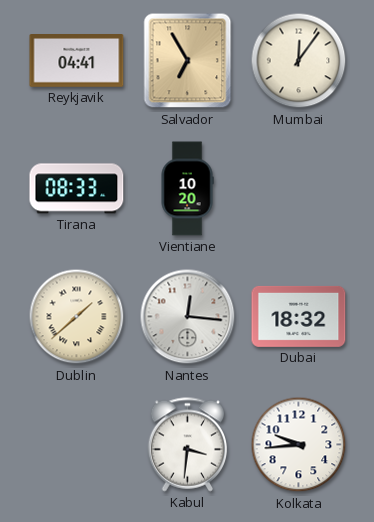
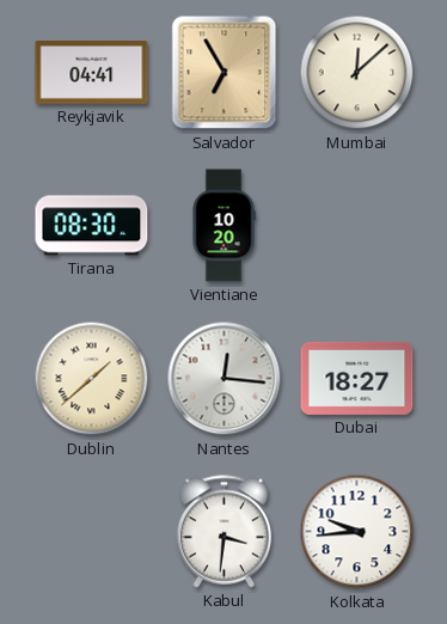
Mumbai: 12:06 -> 12:08
Tirana: 08:33 -> 08:30
Dubai: 18:32 -> 18:27
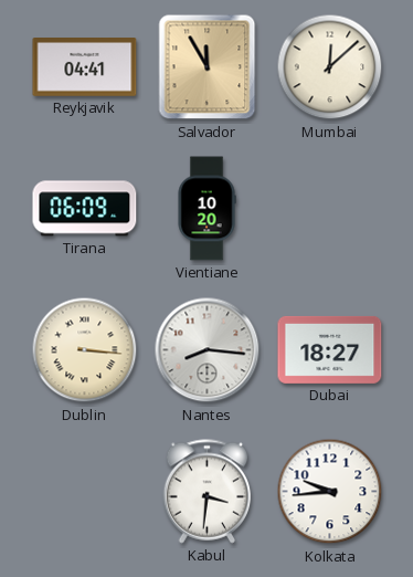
Salvador: 6:55 -> 11:55
Tirana: 08:30 -> 06:09
Dublin: 1:38 -> 3:16
Nantes: 12:16 -> 8:16
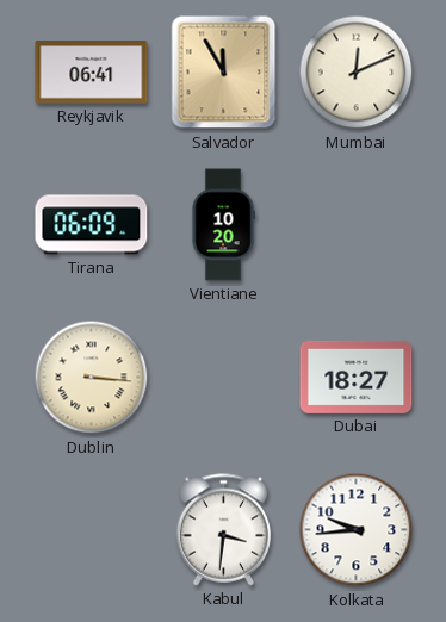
Reykjavik: 04:41 -> 06:41
Mumbai: 12:08 -> 12:11
Nantes: 8:16 -> none
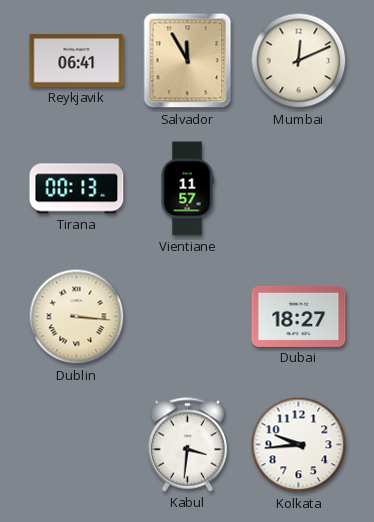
Tirana: 06:09 -> 00:13
Vientiane: 10:20 -> 11:57
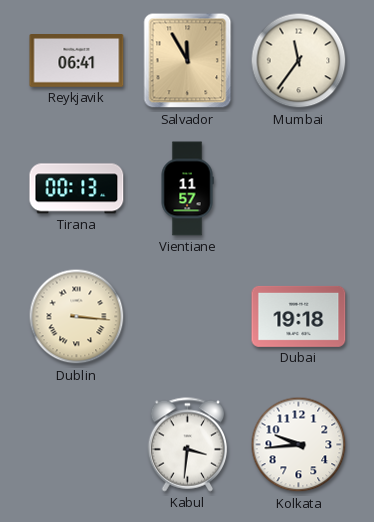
Mumbai: 12:11 -> 11:36
Dubai: 18:27 -> 19:18
